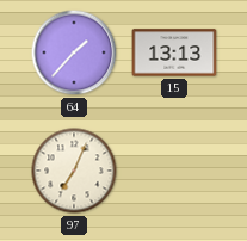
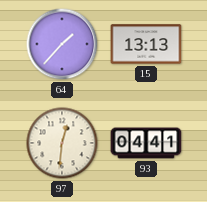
97: 7:04 -> 12:31
93: none -> 04:41
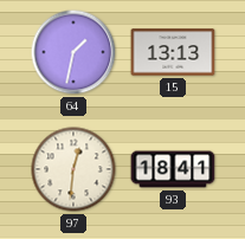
64: 1:37 -> 1:32
93: 04:41 -> 18:41
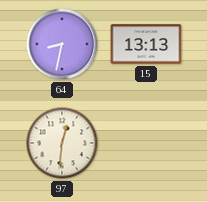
64: 1:32 -> 8:32
93: 18:41 -> none
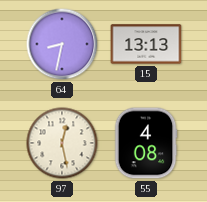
97: 12:31 -> 12:28
55: none -> 4:08
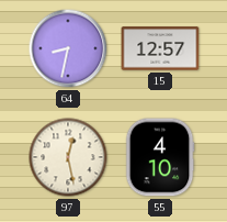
15: 13:13 -> 12:57
55: 4:08 -> 4:10
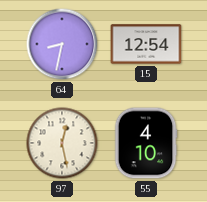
15: 12:57 -> 12:54
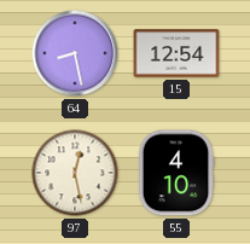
64: 8:32 -> 8:28
